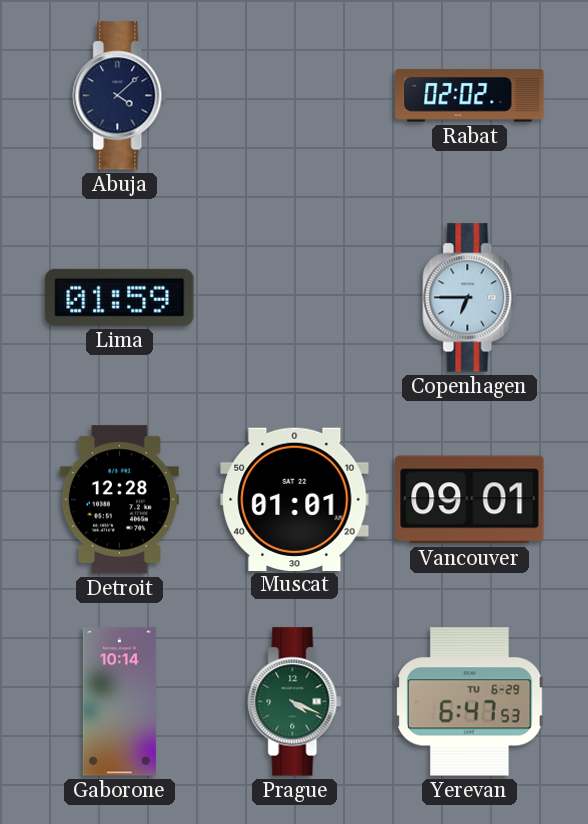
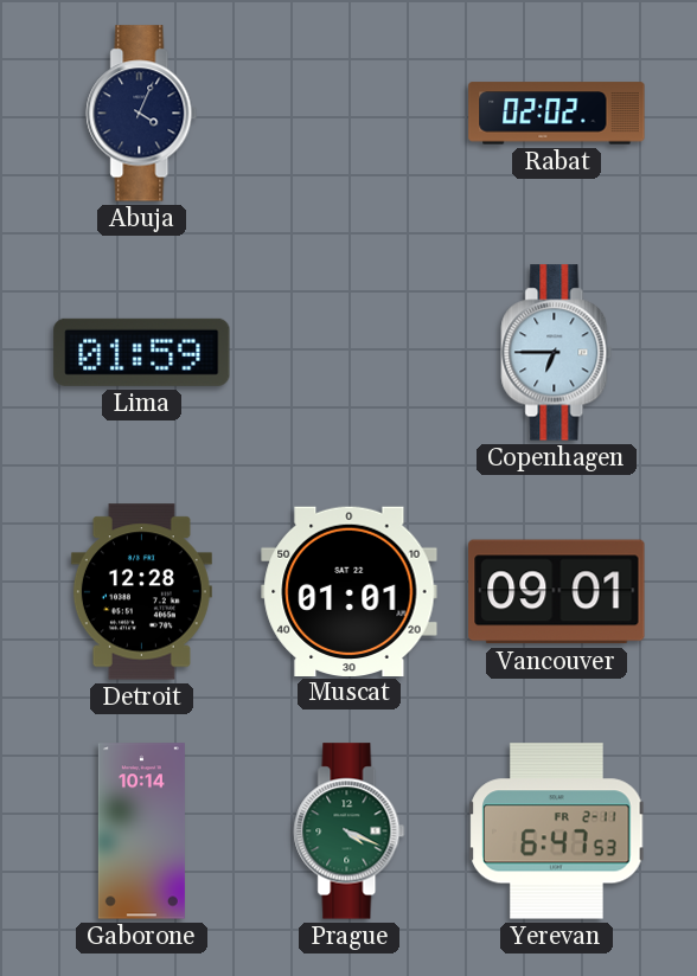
Abuja: 4:08 -> 4:04
Yerevan date: TU 6-29 -> FR 2-11
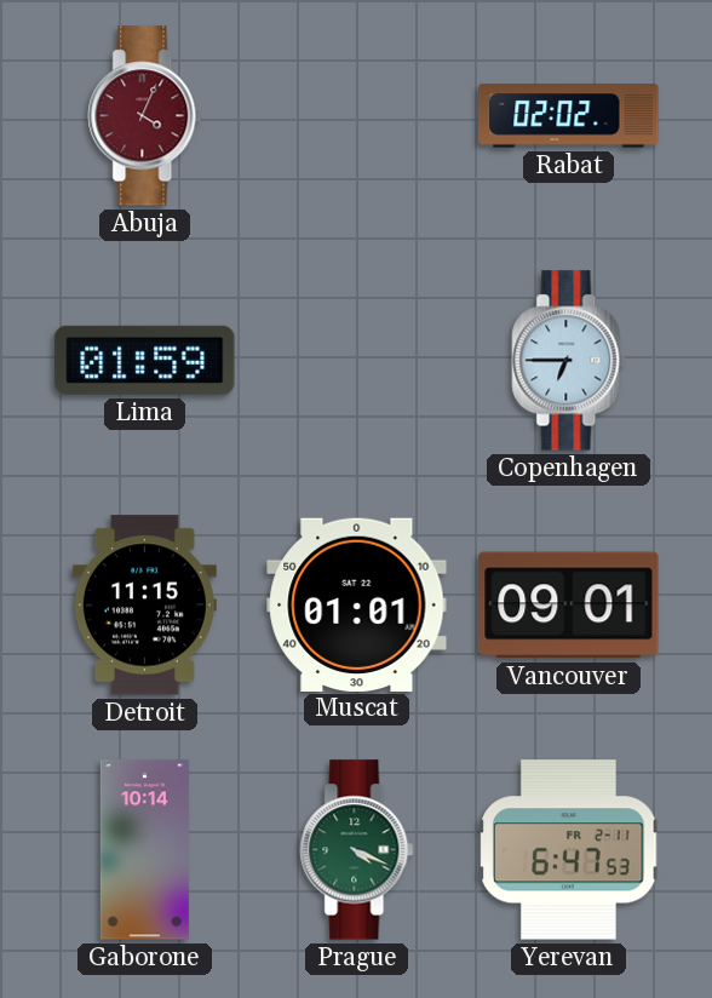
Abuja dial: navy -> burgundy
Detroit: 12:28 -> 11:15
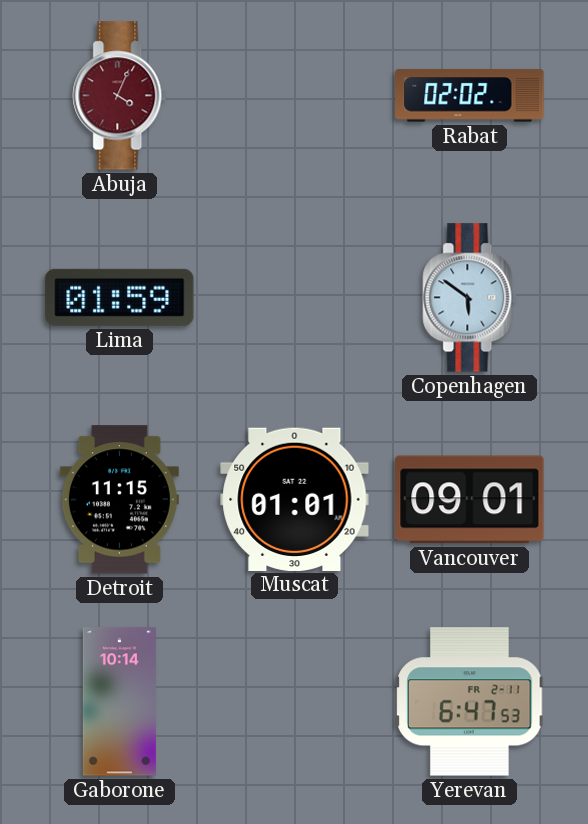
Copenhagen: 6:45 -> 5:51
Prague: 4:19 -> none
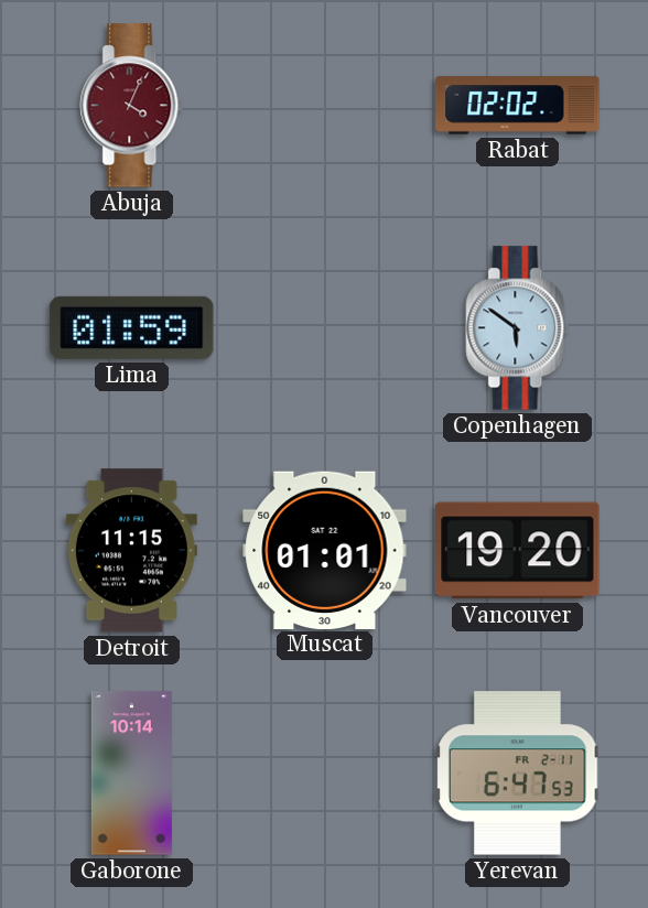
Vancouver: 09:01 -> 19:20
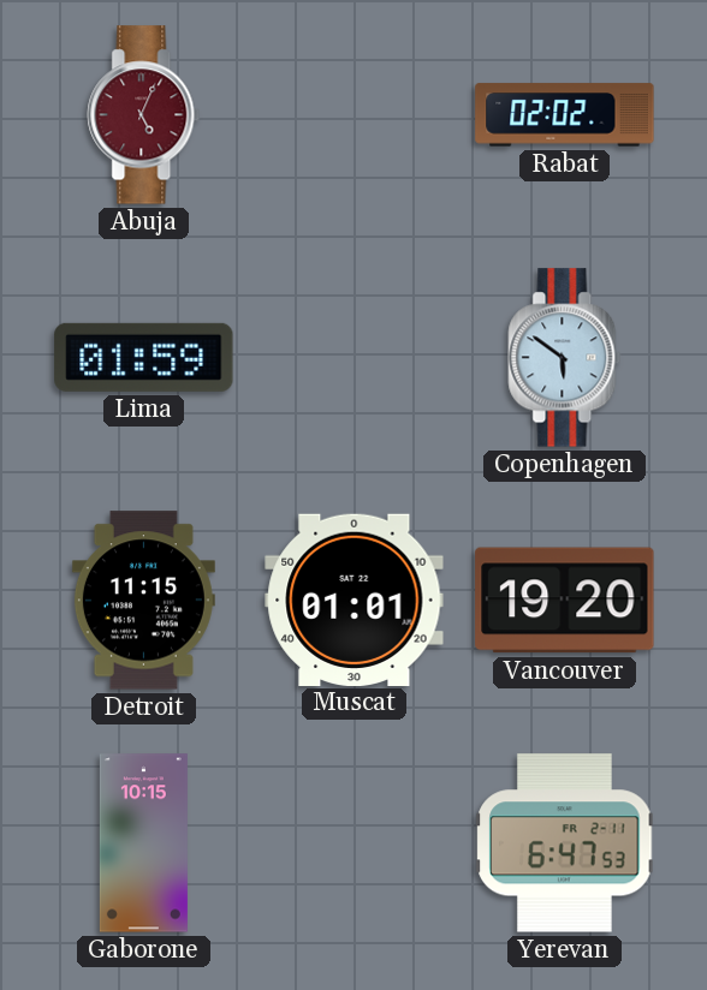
Abuja: 4:04 -> 5:04
Gaborone: 10:14 -> 10:15
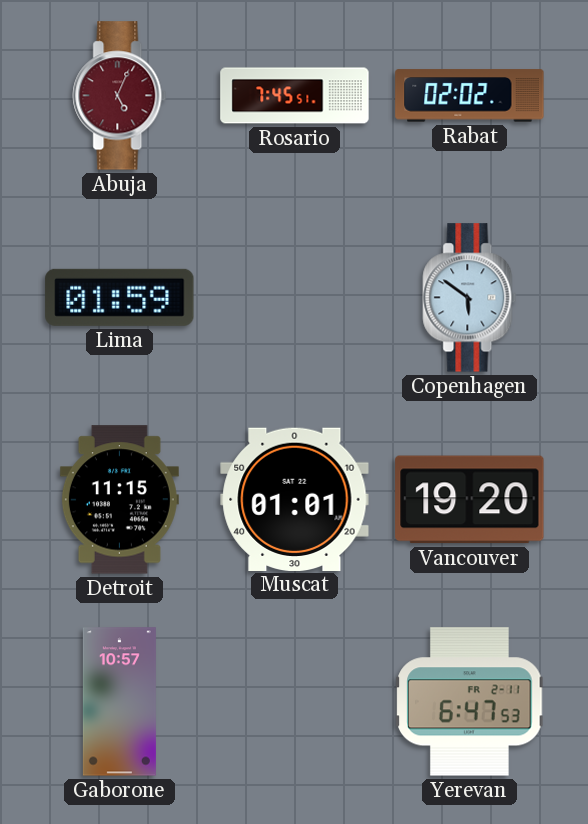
Rosario: none -> 7:45
Gaborone: 10:15 -> 10:57
